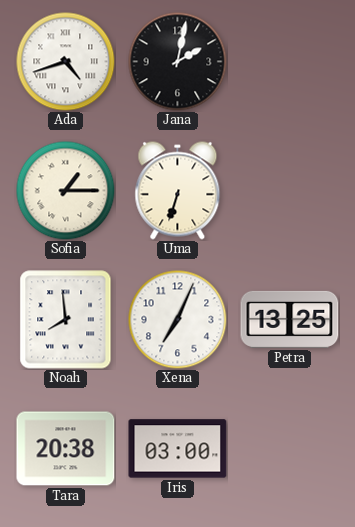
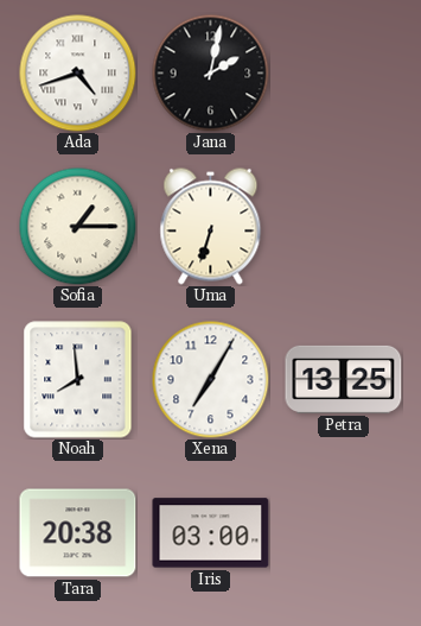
Xena: 7:04 -> 7:05
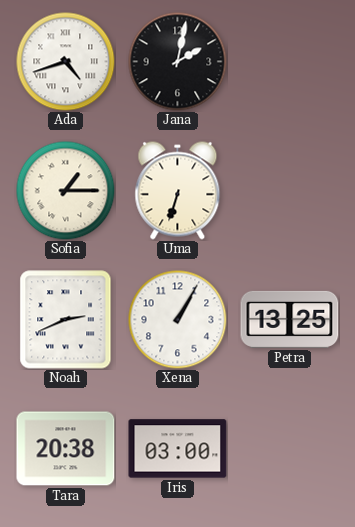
Noah: 7:59 -> 2:41
Xena: 7:05 -> 1:05
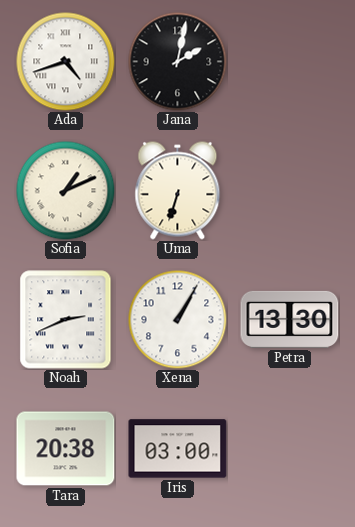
Sofia: 1:15 -> 1:11
Petra: 13:25 -> 13:30
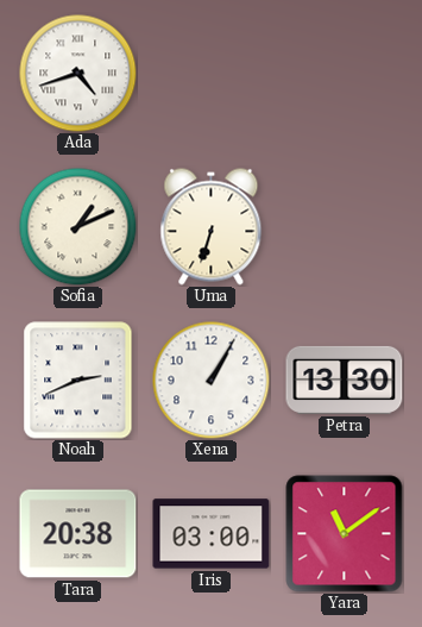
Jana: 2:02 -> none
Yara: none -> 11:09
